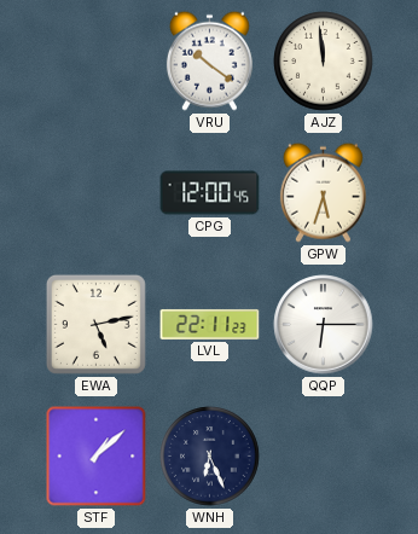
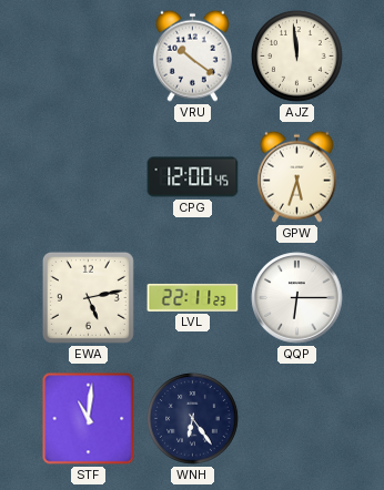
STF: 1:08 -> 11:01
WNH: 6:26 -> 6:24
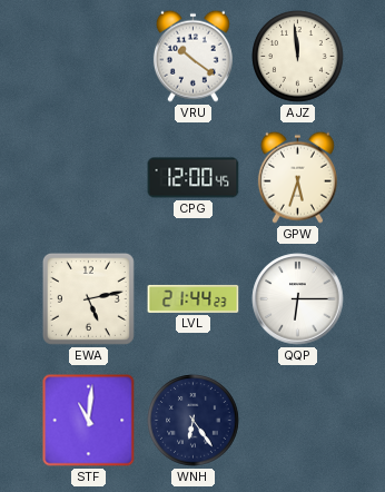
LVL: 22:11 -> 21:44
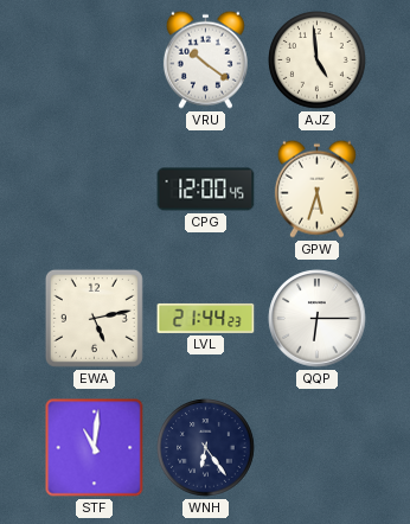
AJZ: 11:59 -> 4:59
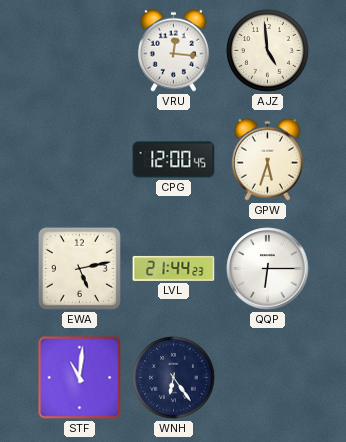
VRU: 10:21 -> 12:16
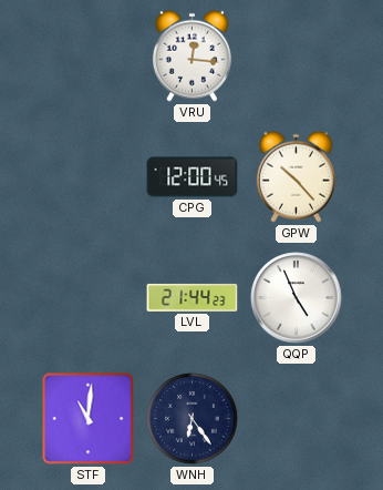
AJZ: 4:59 -> none
GPW: 5:33 -> 10:23
EWA: 5:13 -> none
QQP: 6:15 -> 4:56
